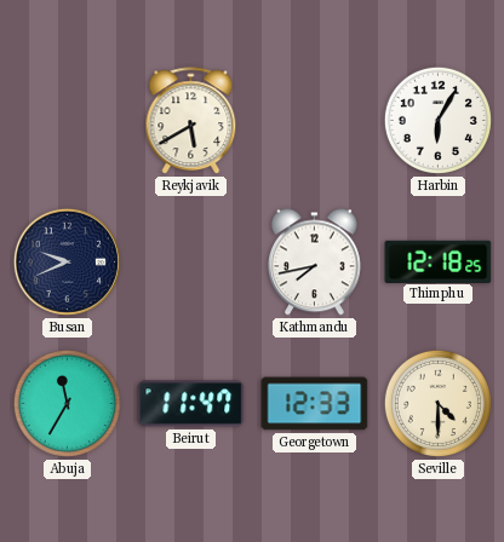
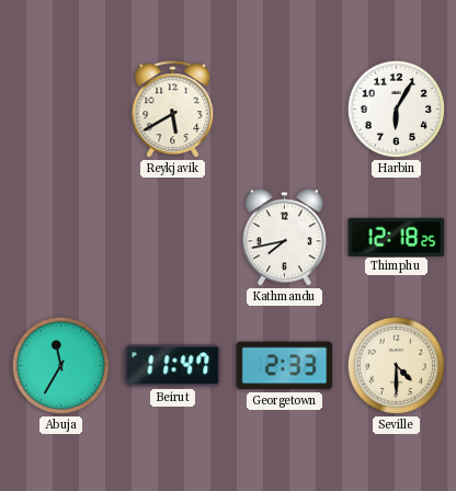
Busan: 9:41 -> none
Georgetown: 12:33 -> 2:33
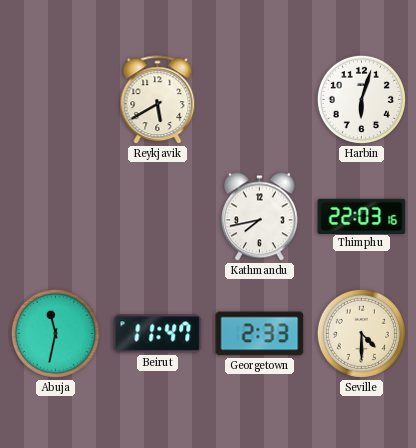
Harbin: 6:05 -> 6:03
Thimphu: 12:18 -> 22:03
Abuja: 11:35 -> 11:32
